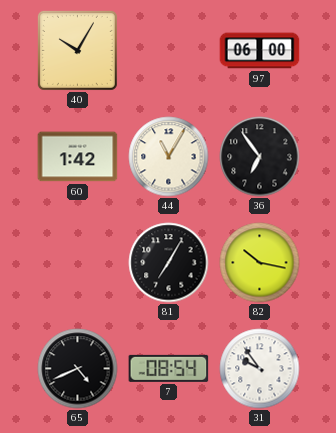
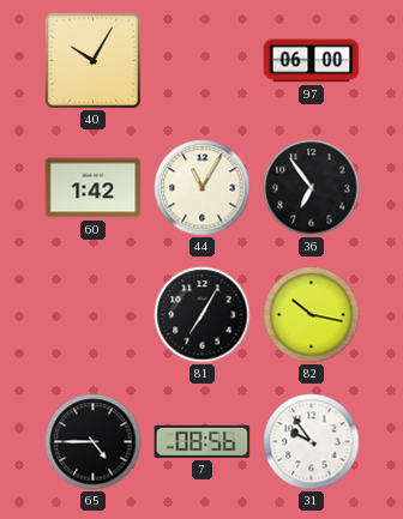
65: 4:41 -> 4:45
7: 08:54 -> 08:56
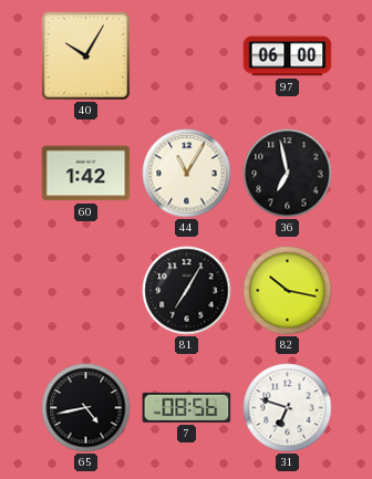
36: 6:54 -> 6:58
65: 4:45 -> 4:43
31: 9:54 -> 6:48
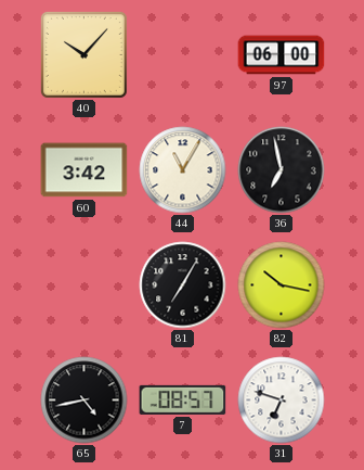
40: 10:05 -> 10:07
60: 1:42 -> 3:42
7: 08:56 -> 08:57
